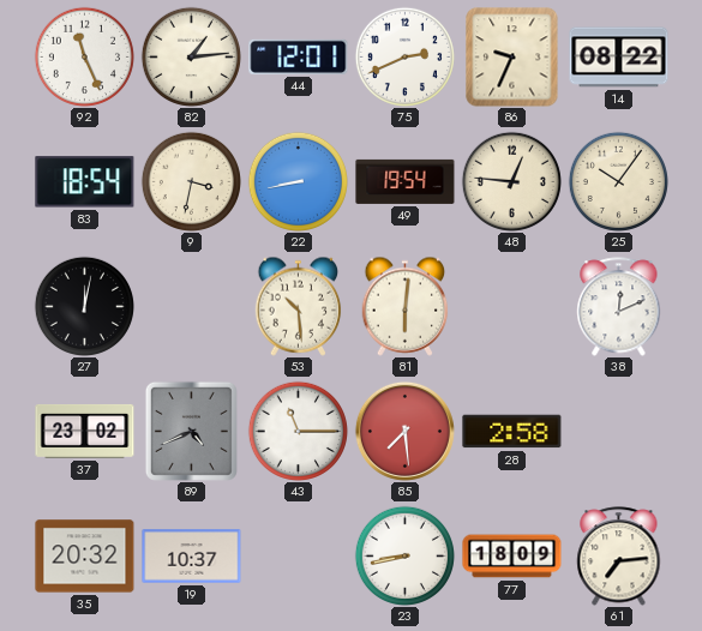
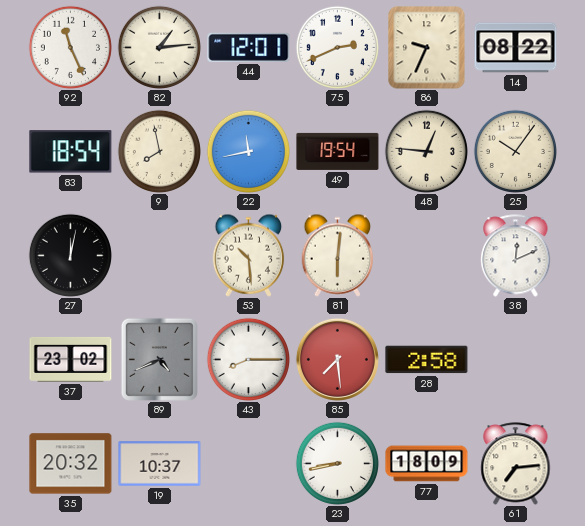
9: 3:32 -> 7:58
22: 8:43 -> 11:43
43: 11:15 -> 8:15
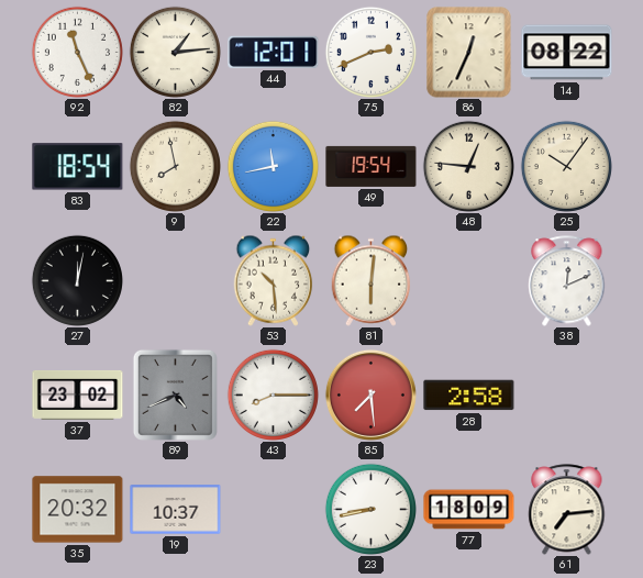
86: 9:34 -> 12:34
